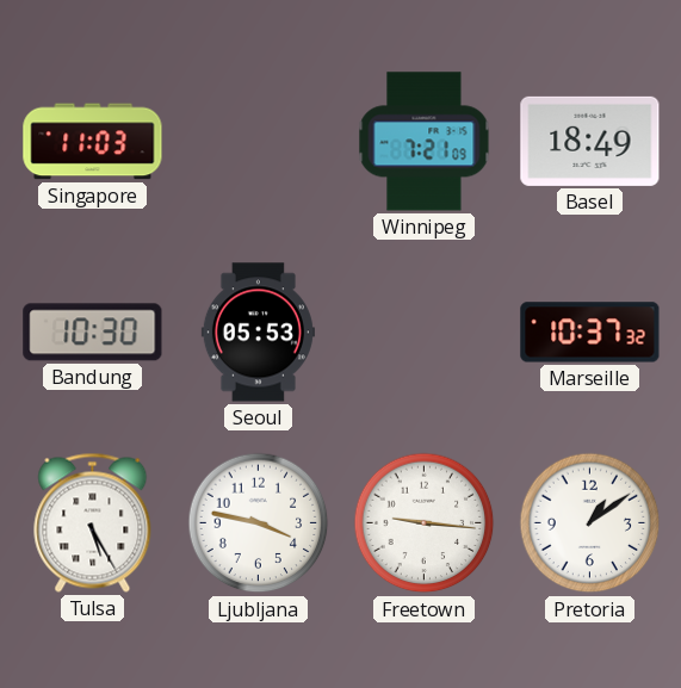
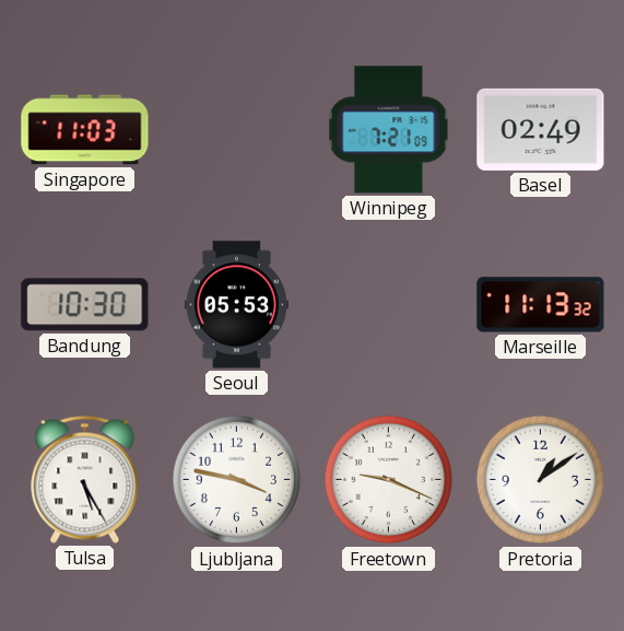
Basel: 18:49 -> 02:49
Marseille: 10:37 -> 11:13
Freetown: 9:16 -> 9:19
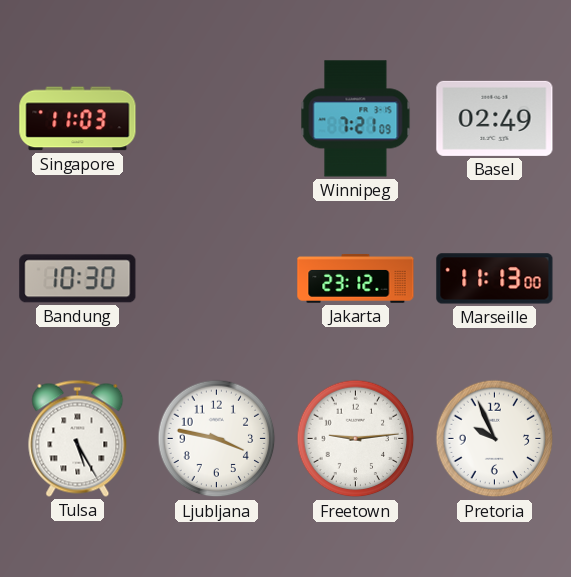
Seoul: 05:53 -> none
Jakarta: none -> 23:12
Marseille: 11:13:32 -> 11:13:00
Freetown: 9:19 -> 9:14
Pretoria: 1:09 -> 9:56
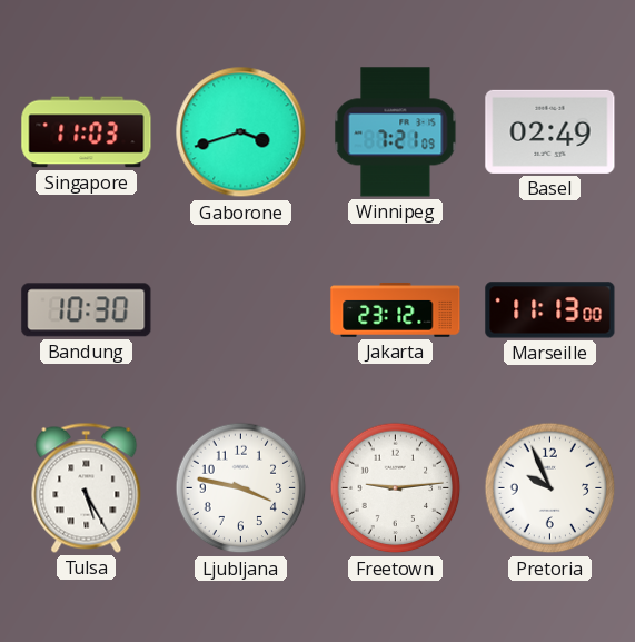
Gaborone: none -> 3:42
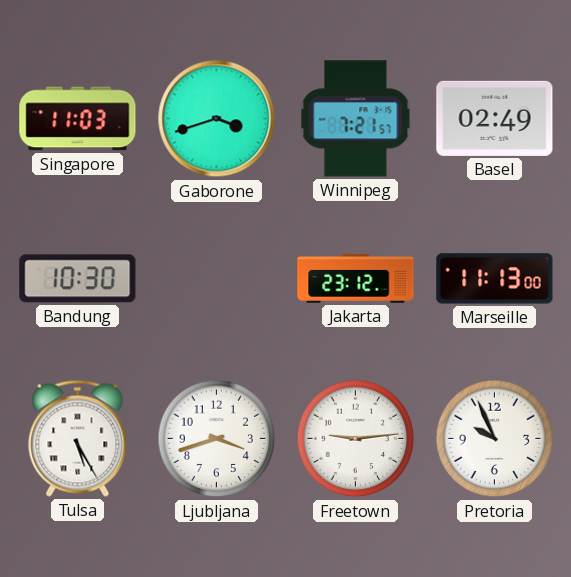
Winnipeg: 7:21:09 -> 7:21:57
Ljubljana: 3:47 -> 3:42
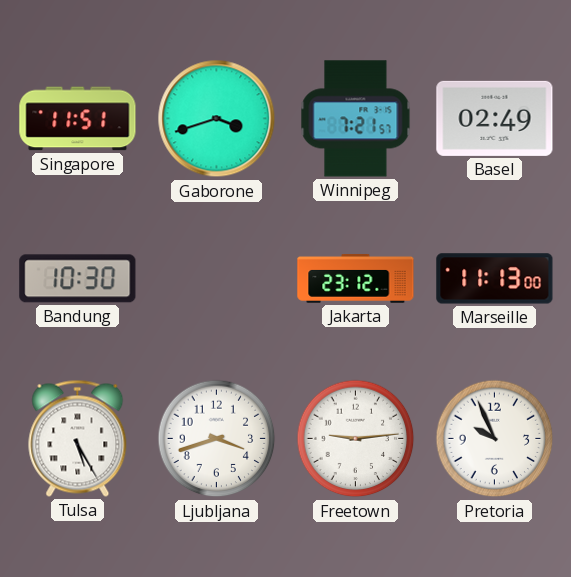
Singapore: 11:03 -> 11:51
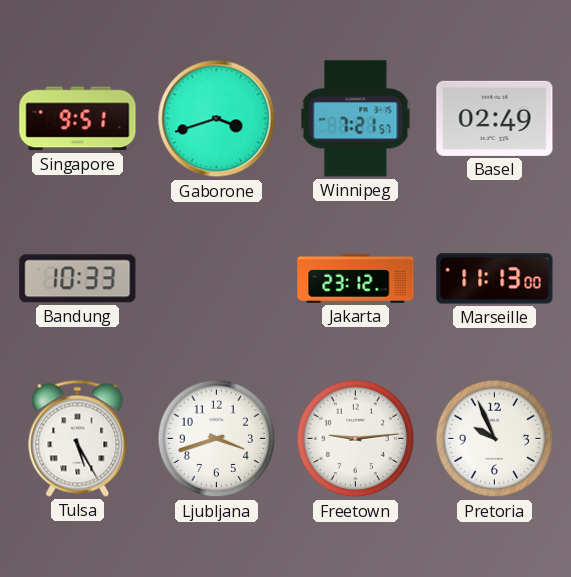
Singapore: 11:51 -> 9:51
Bandung: 10:30 -> 10:33
